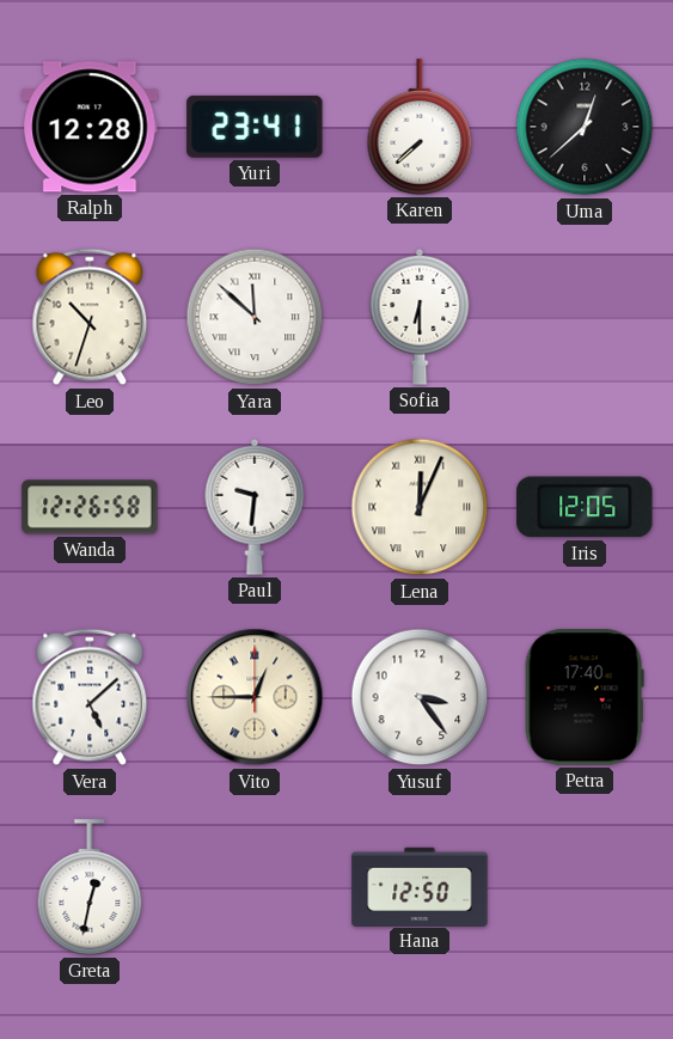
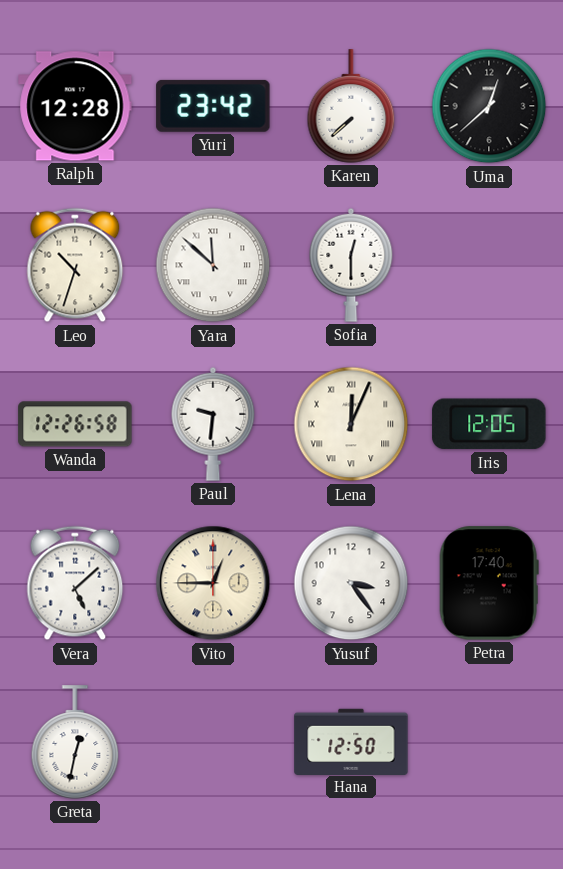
Yuri: 23:41 -> 23:42
Sofia: 6:30 -> 12:30
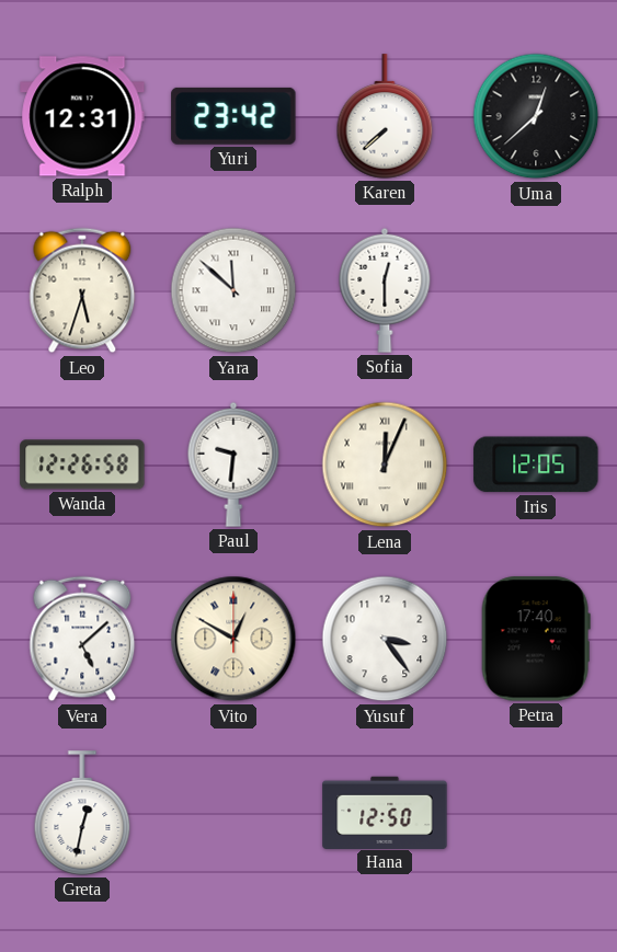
Ralph: 12:28 -> 12:31
Leo: 10:33 -> 5:33
Vito: 12:45 -> 12:50
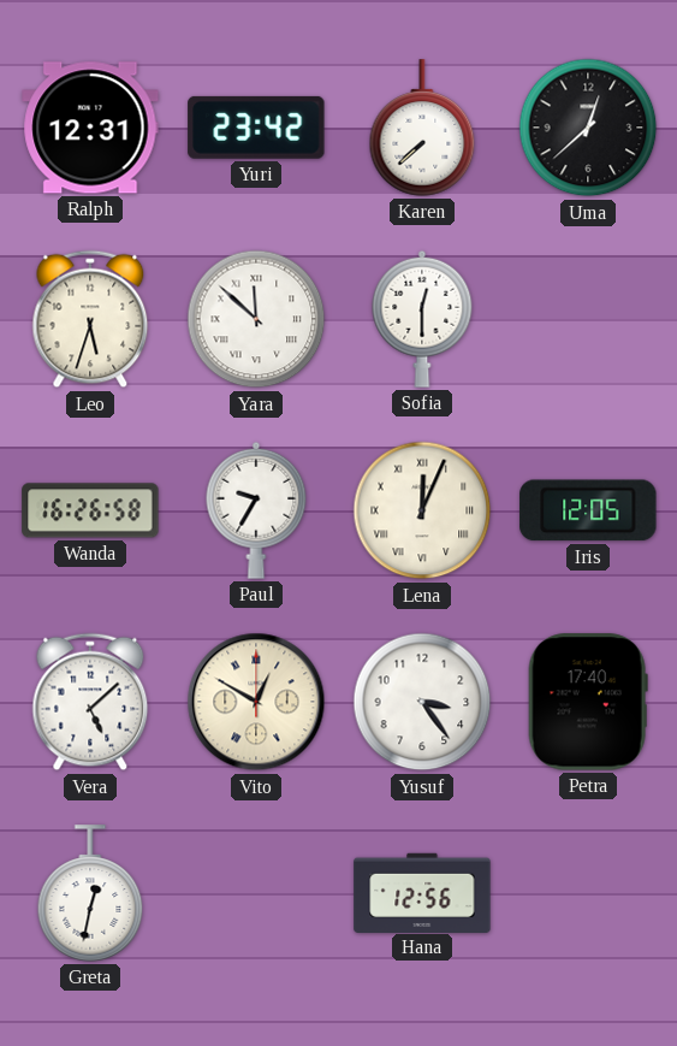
Wanda: 12:26 -> 16:26
Paul: 9:31 -> 9:35
Hana: 12:50 -> 12:56
